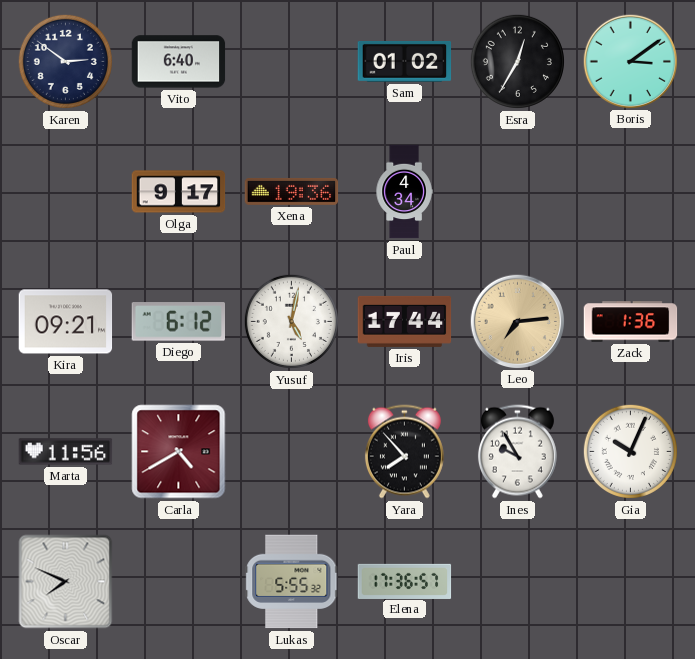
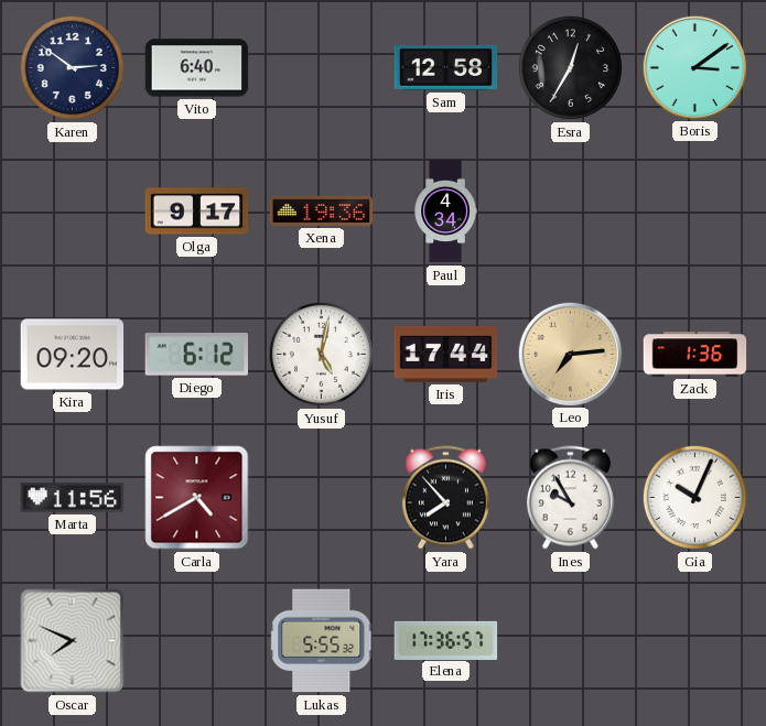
Sam: 01:02 -> 12:58
Kira: 09:21 -> 09:20
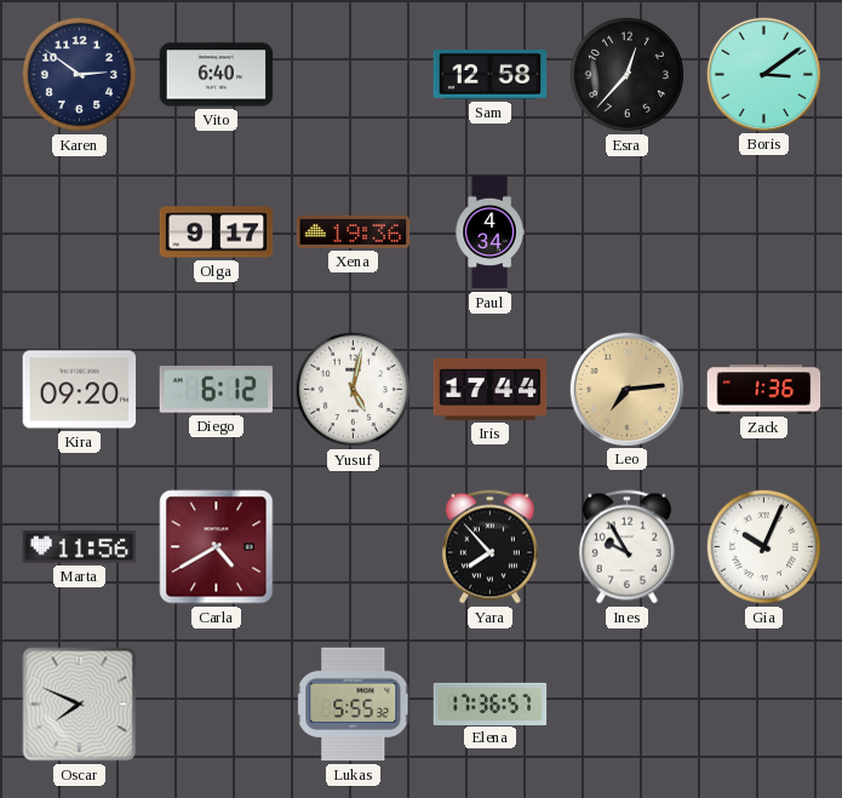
Esra: 12:35 -> 12:37
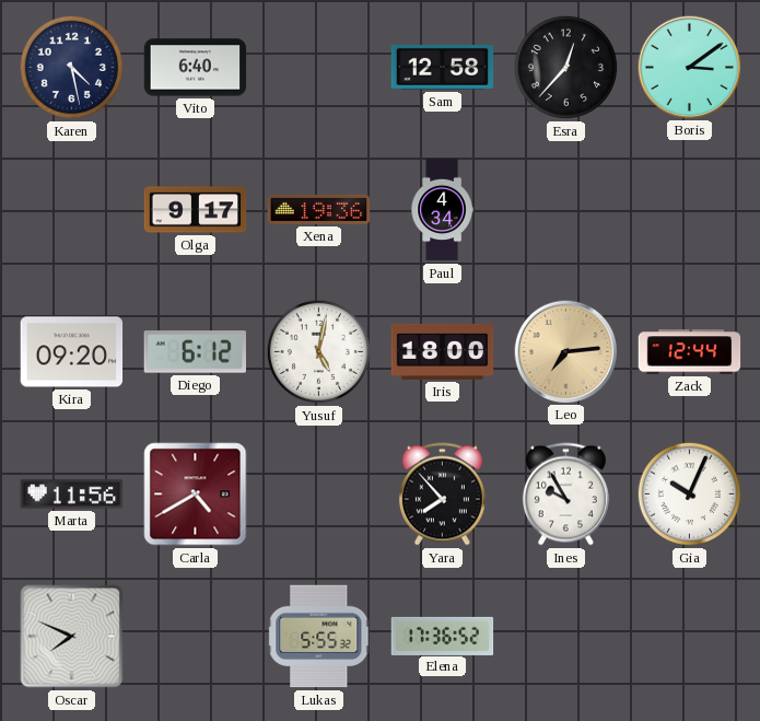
Karen: 2:51 -> 4:28
Iris: 17:44 -> 18:00
Zack: 1:36 -> 12:44
Elena: 17:36:57 -> 17:36:52
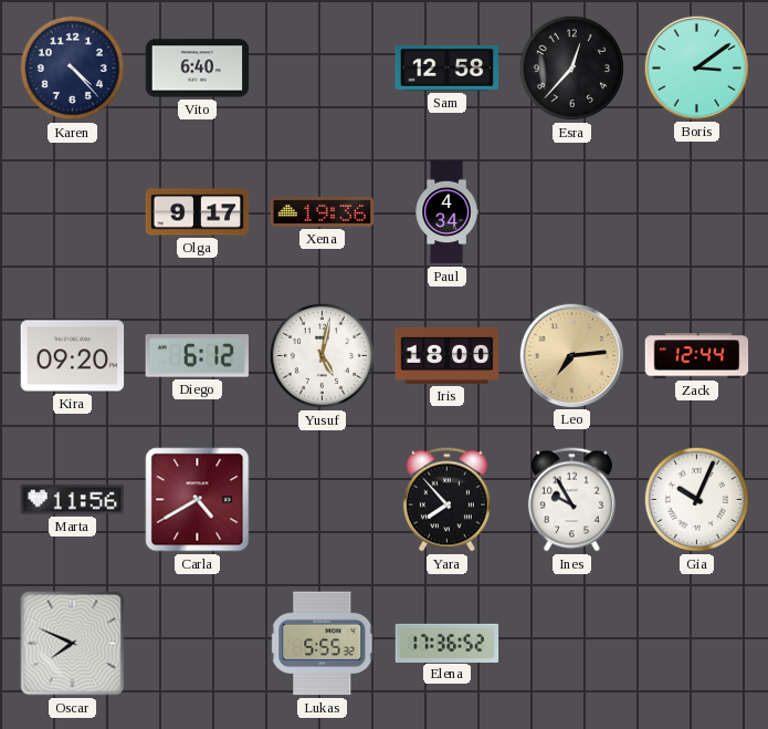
Karen: 4:28 -> 4:23
